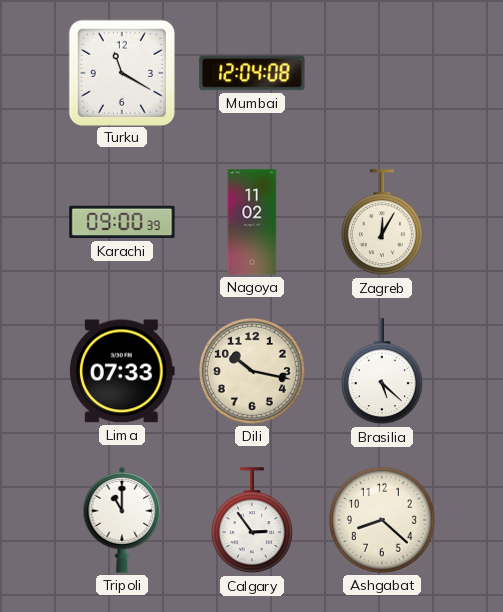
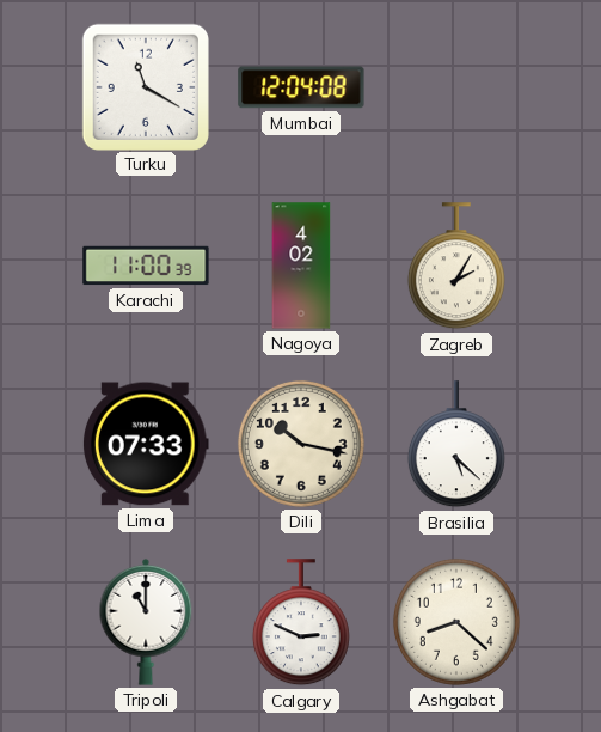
Karachi: 09:00 -> 11:00
Nagoya: 11:02 -> 4:02
Zagreb: 12:05 -> 2:05
Calgary: 2:54 -> 2:49
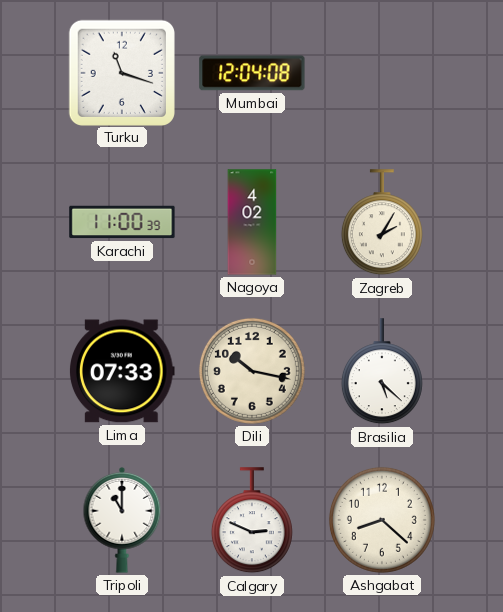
Turku: 11:20 -> 11:18
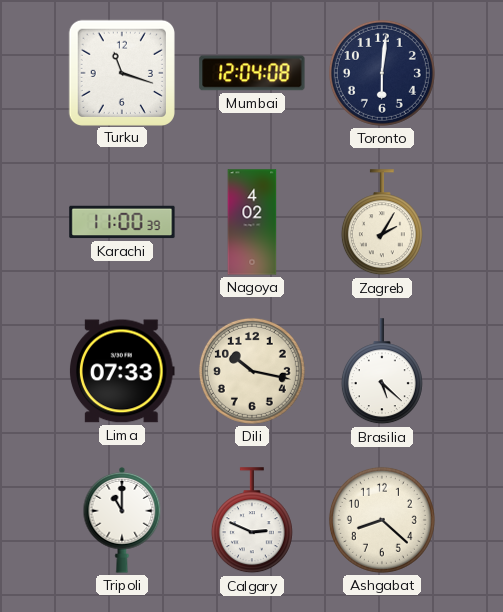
Toronto: none -> 6:01
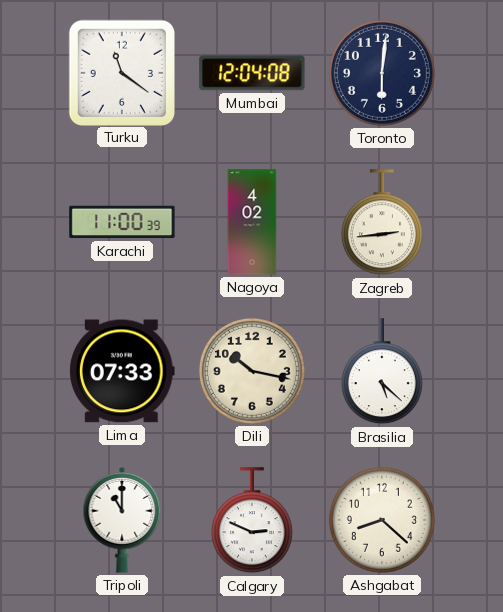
Turku: 11:18 -> 11:21
Zagreb: 2:05 -> 2:44
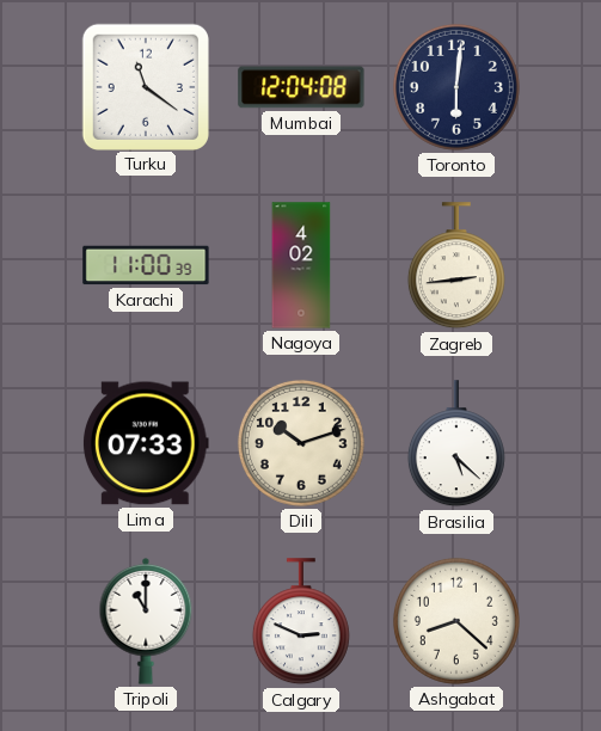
Dili: 10:17 -> 10:12
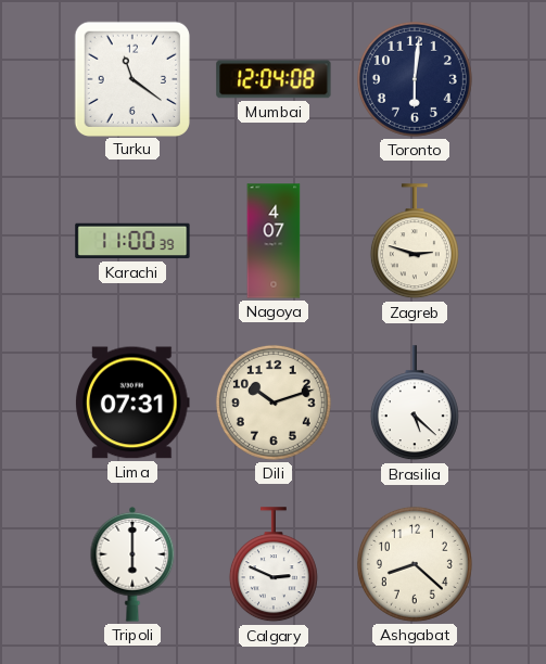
Nagoya: 4:02 -> 4:07
Zagreb: 2:44 -> 2:48
Lima: 07:33 -> 07:31
Tripoli: 11:00 -> 6:00
